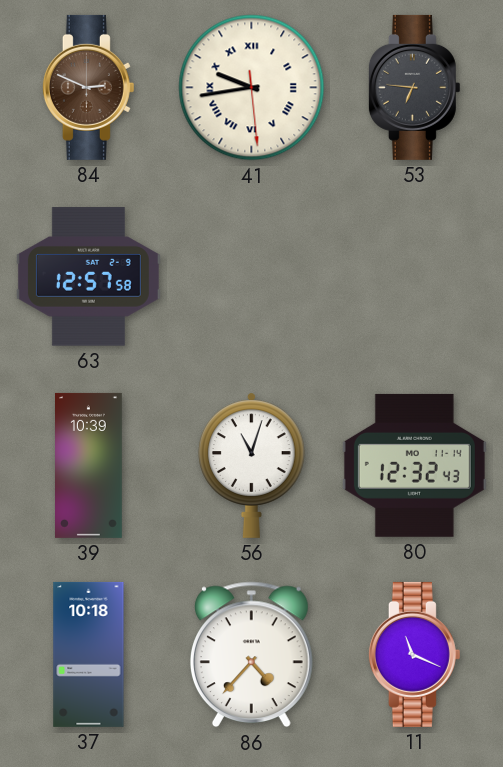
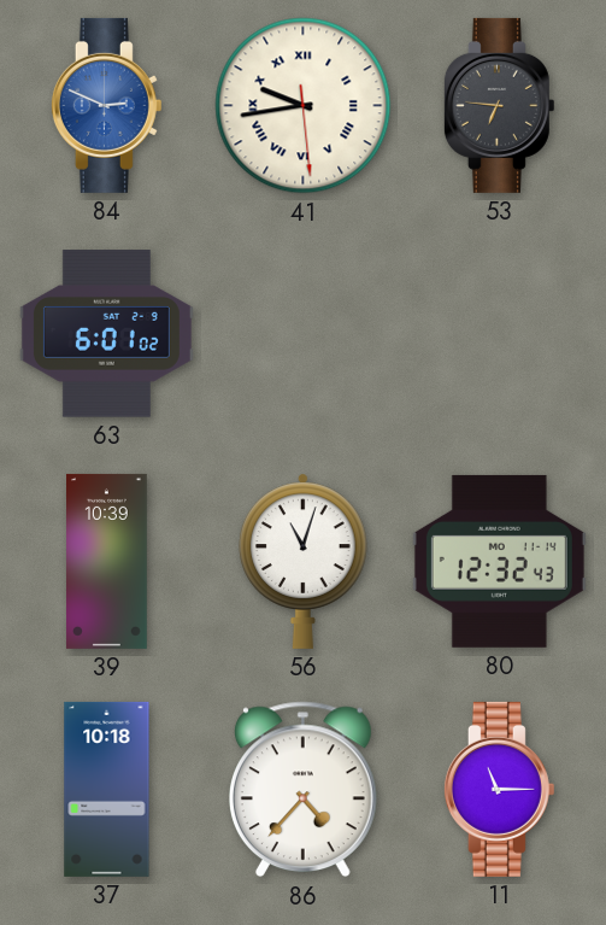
84 dial: brown -> blue
63: 12:57 -> 6:01
11: 11:19 -> 11:15
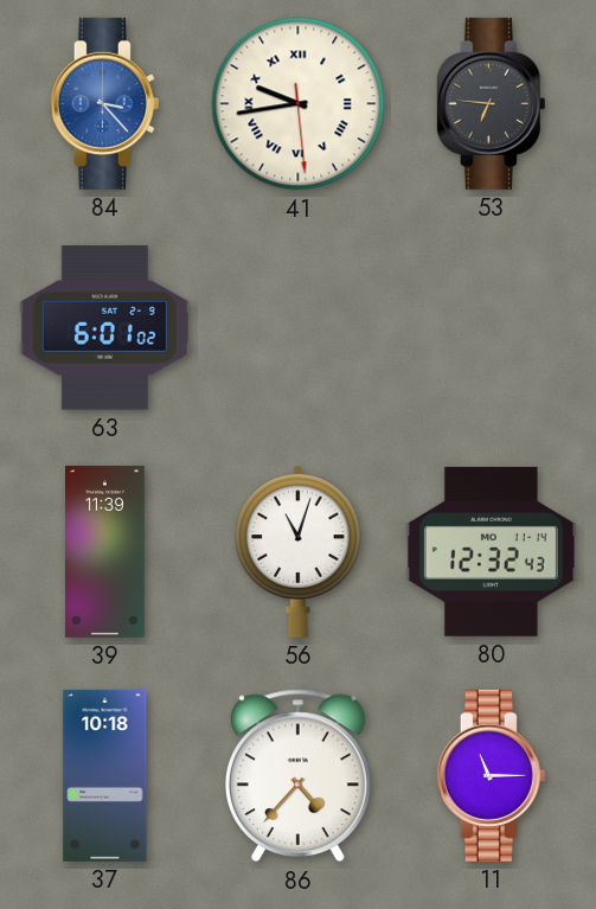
84: 2:49 -> 3:23
39: 10:39 -> 11:39
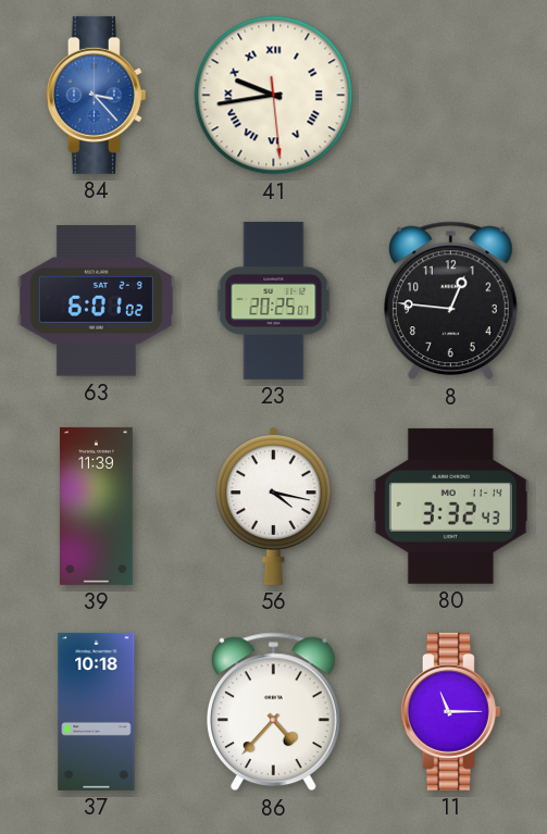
53: 6:46 -> none
23: none -> 20:25
8: none -> 12:46
56: 11:03 -> 4:17
80: 12:32 -> 3:32
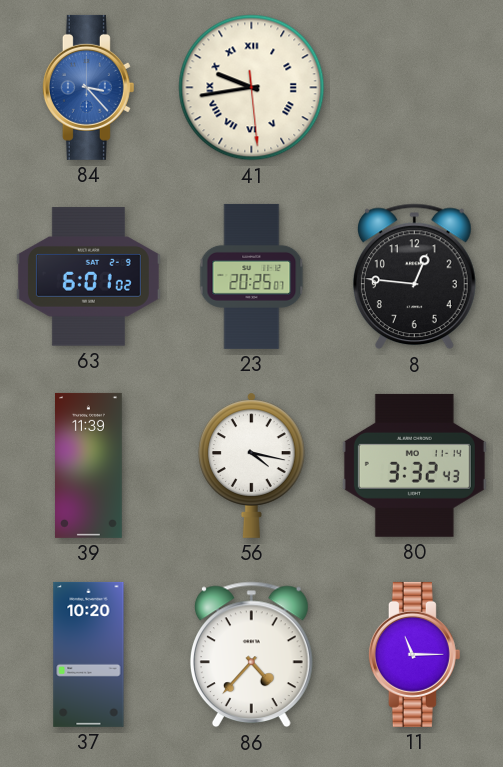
37: 10:18 -> 10:20
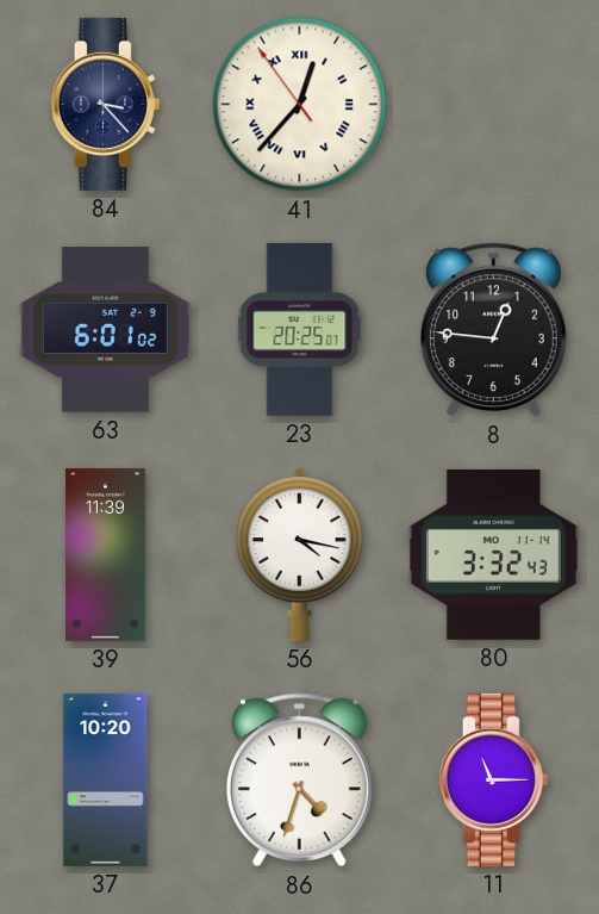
84 dial: blue -> navy
41: 9:43 -> 12:36
86: 4:37 -> 4:33
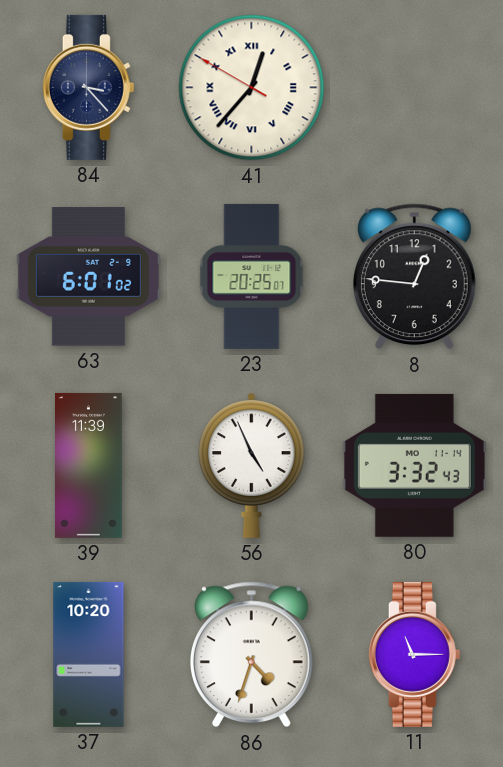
41: 12:36:54 -> 12:36:50
56: 4:17 -> 4:56
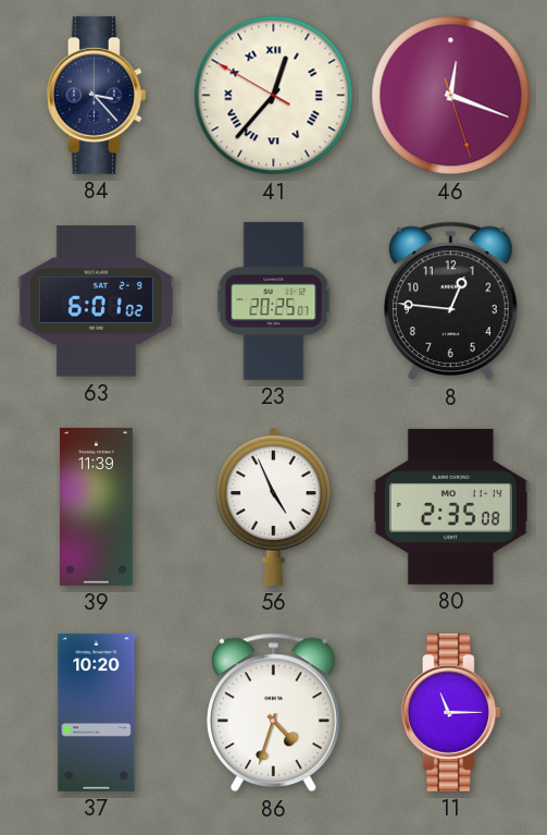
46: none -> 12:18
80: 3:32 -> 2:35
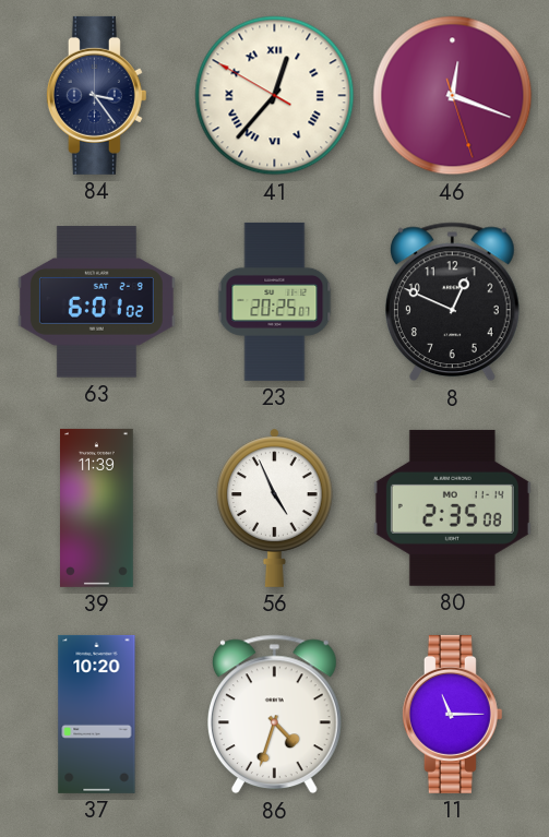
84: 3:23 -> 3:24
8: 12:46 -> 12:49
